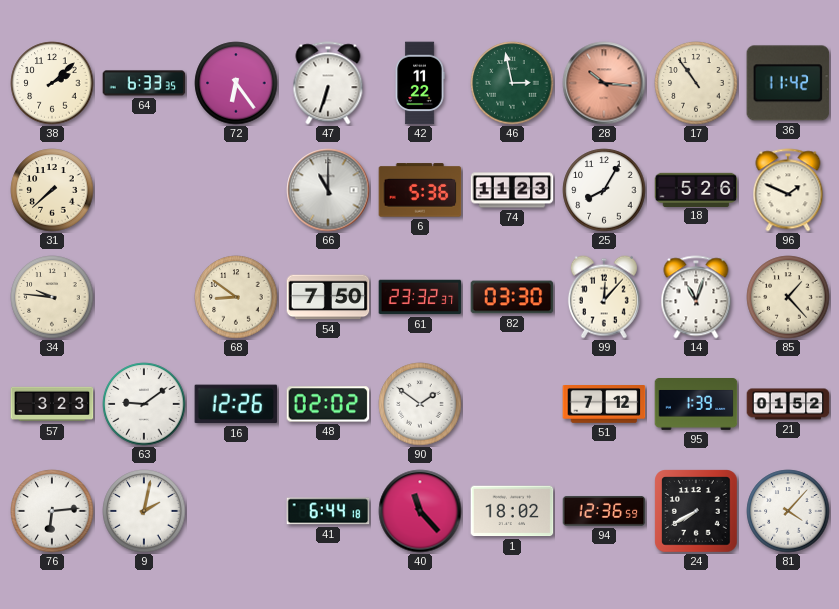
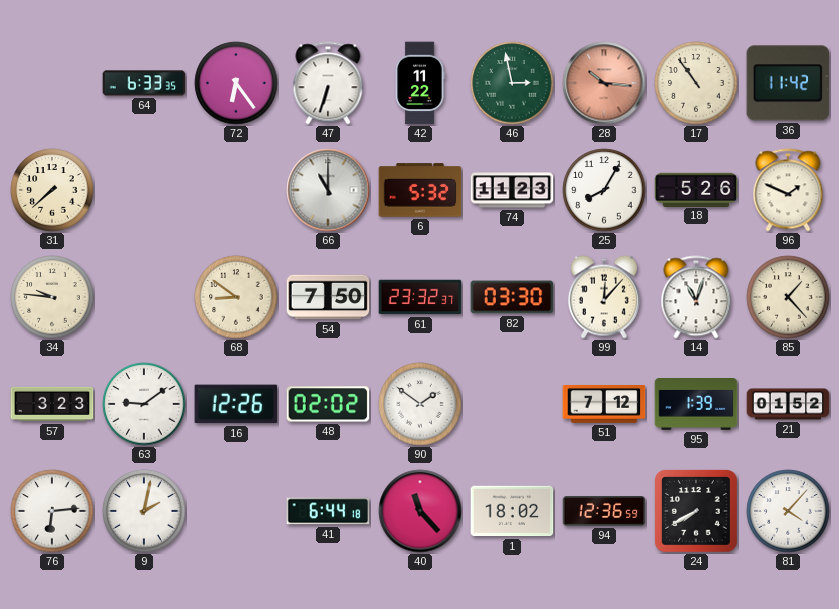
38: 2:08 -> none
6: 5:36 -> 5:32
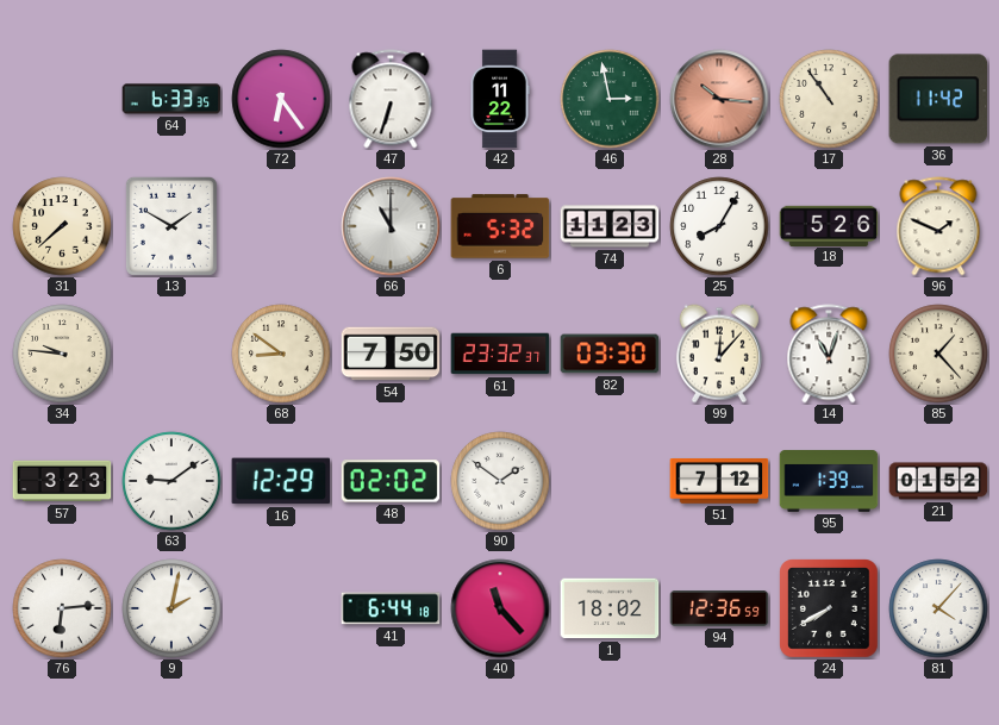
13: none -> 1:50
16: 12:26 -> 12:29
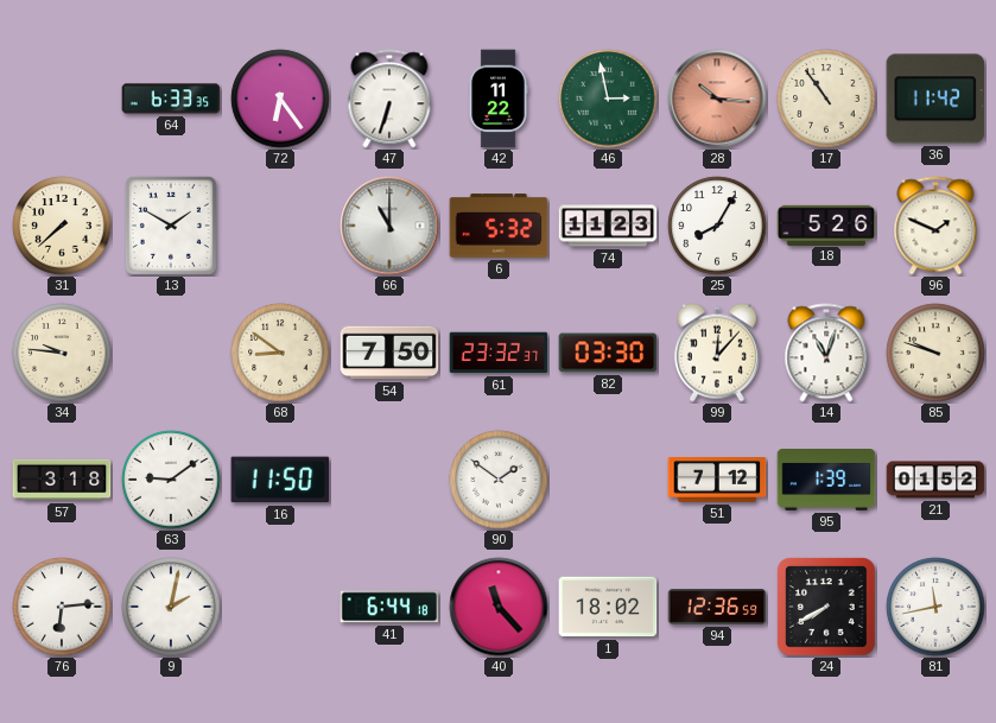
85: 1:23 -> 9:48
57: 3:23 -> 3:18
16: 12:29 -> 11:50
48: 02:02 -> none
81: 4:07 -> 11:43
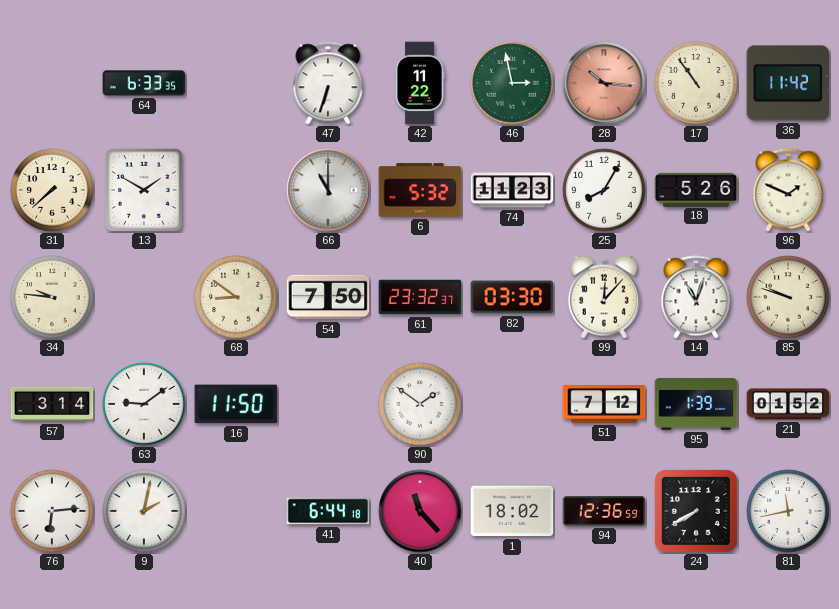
72: 6:24 -> none
57: 3:18 -> 3:14
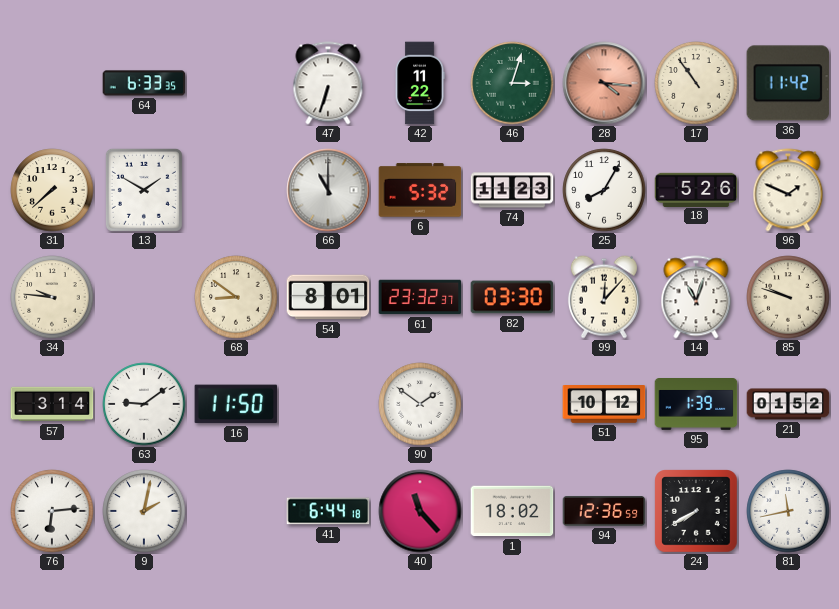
46: 2:58 -> 3:03
28: 10:16 -> 4:16
54: 7:50 -> 8:01
51: 7:12 -> 10:12
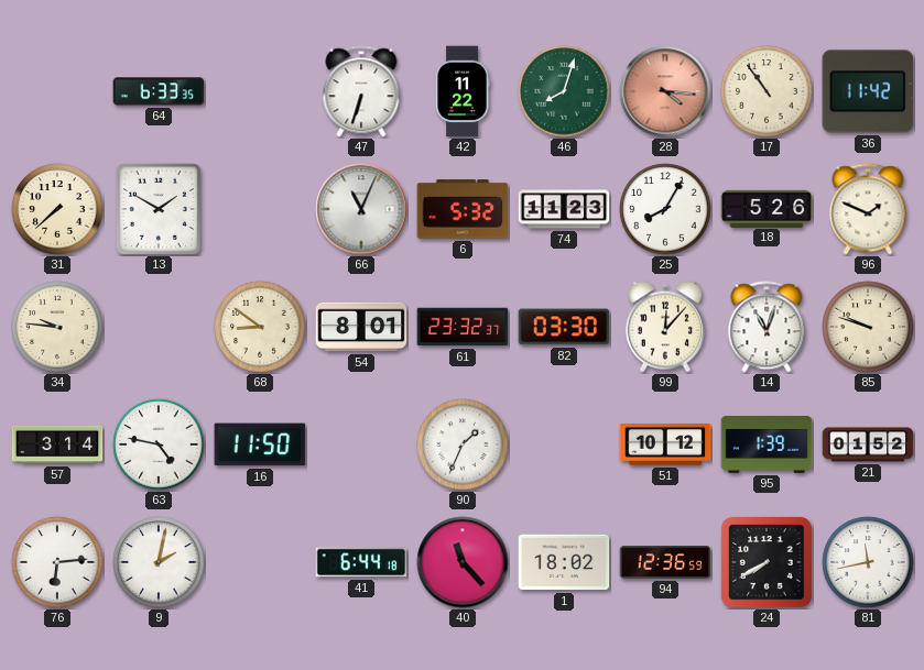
46: 3:03 -> 8:03
66: 11:00 -> 11:04
63: 9:09 -> 4:47
90: 1:51 -> 1:34
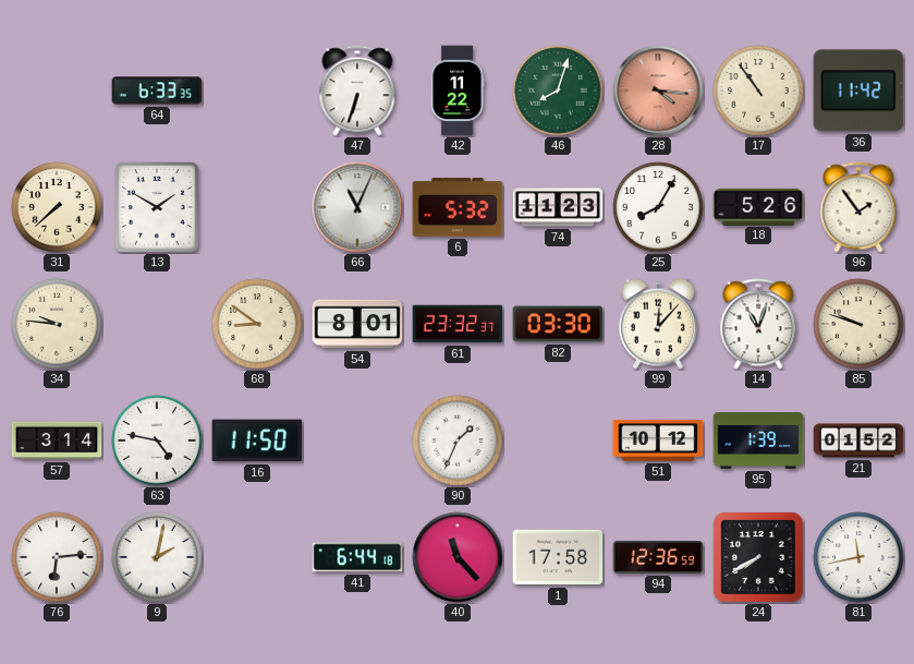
96: 1:49 -> 1:54
1: 18:02 -> 17:58
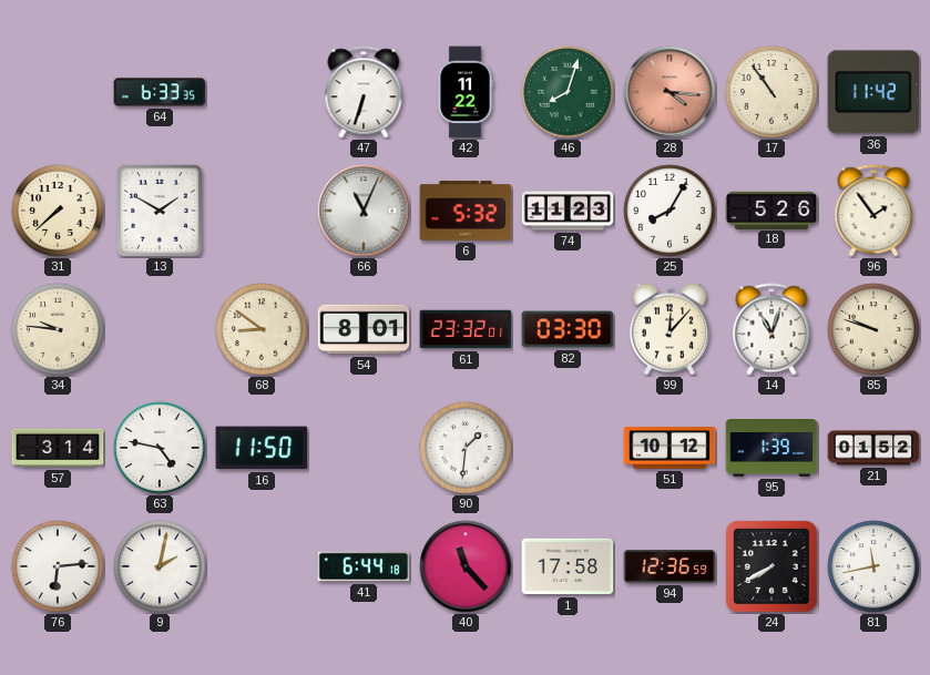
61: 23:32:37 -> 23:32:01
90: 1:34 -> 1:31
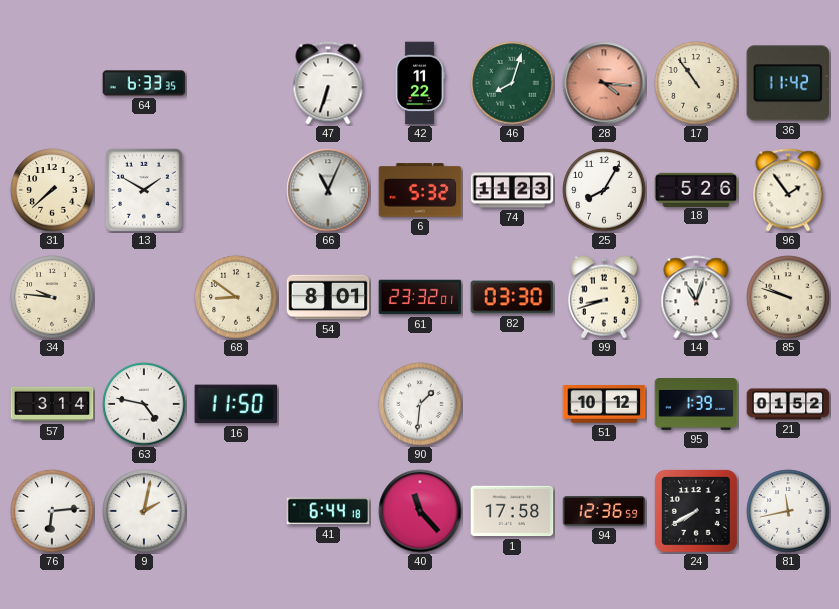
99: 12:07 -> 8:42
